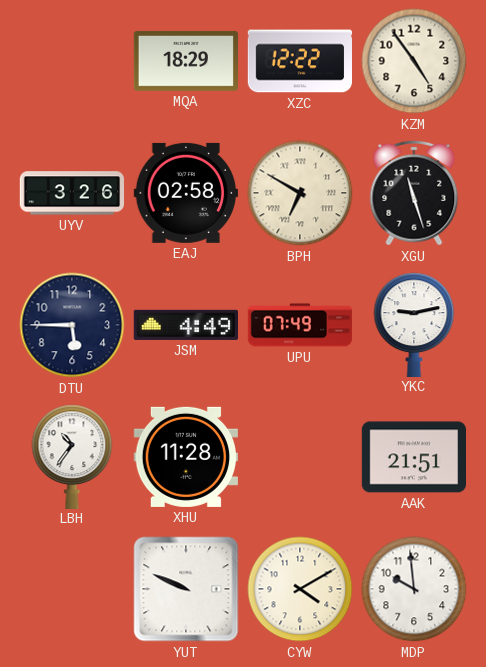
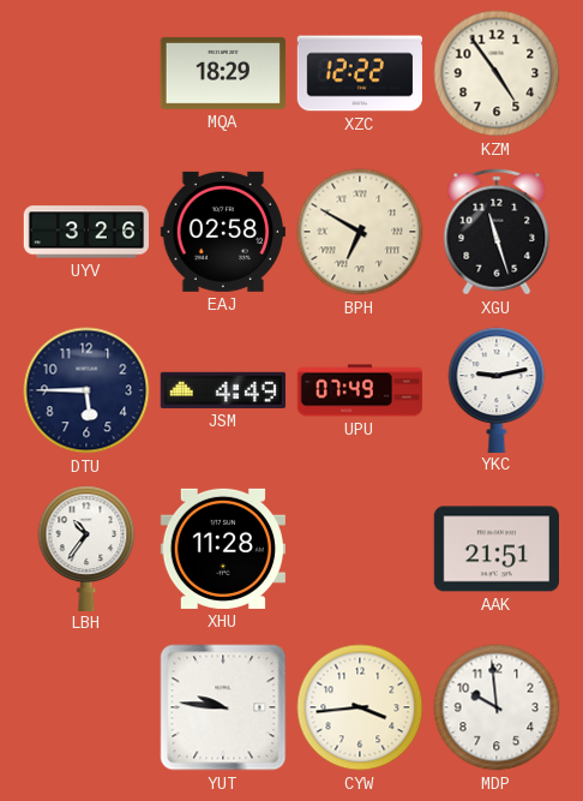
YUT: 9:49 -> 9:46
CYW: 4:10 -> 3:44
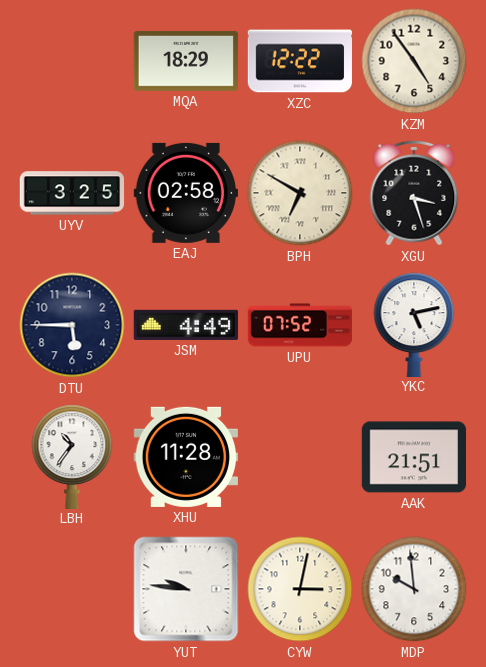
UYV: 3:26 -> 3:25
XGU: 11:27 -> 3:27
UPU: 07:49 -> 07:52
YKC: 9:13 -> 5:13
CYW: 3:44 -> 3:02
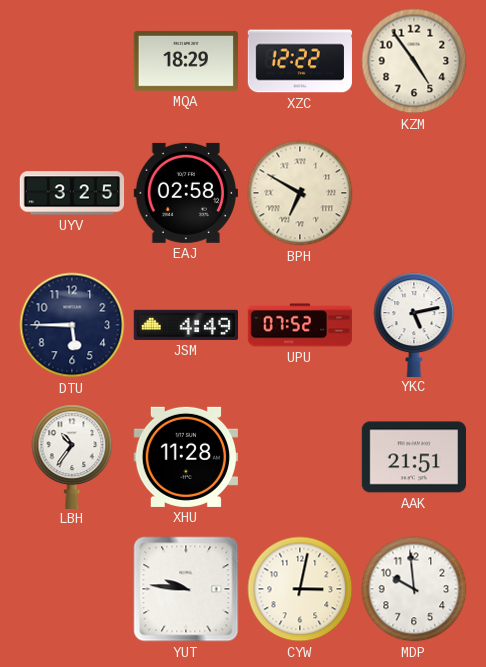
XGU: 3:27 -> none
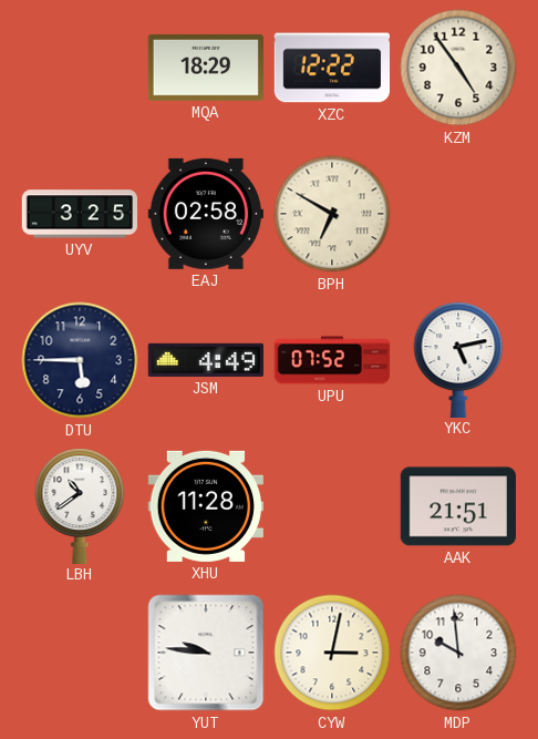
LBH: 10:36 -> 10:39
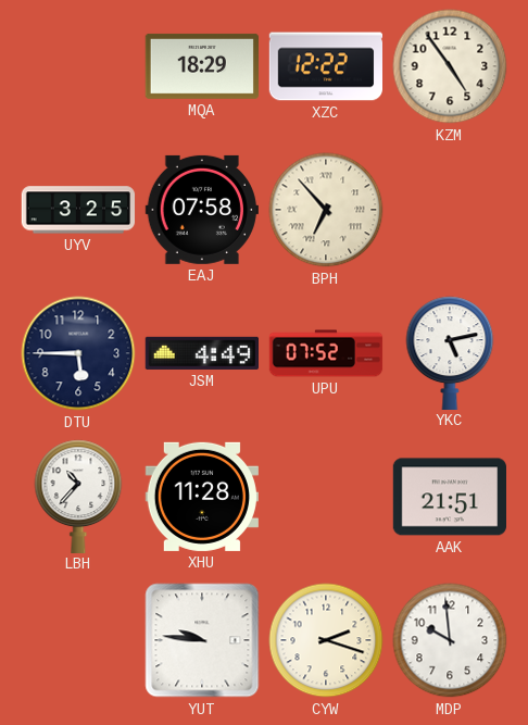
EAJ: 02:58 -> 07:58
BPH: 6:50 -> 6:53
LBH: 10:39 -> 10:37
CYW: 3:02 -> 2:18
